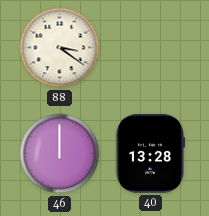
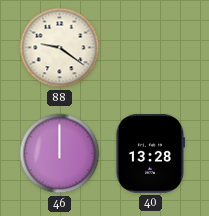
88: 3:21 -> 9:21
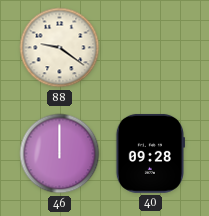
40: 13:28 -> 09:28
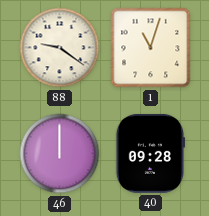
1: none -> 11:03
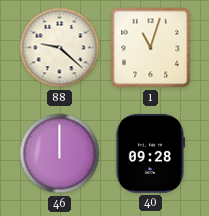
88: 9:21 -> 9:22
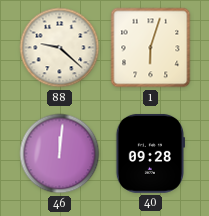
1: 11:03 -> 6:03
46: 12:00 -> 12:01
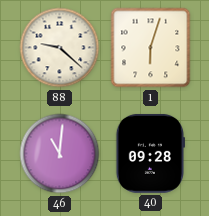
46: 12:01 -> 11:01
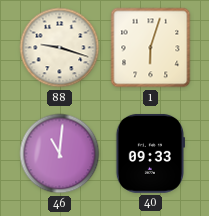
88: 9:22 -> 9:18
40: 09:28 -> 09:33
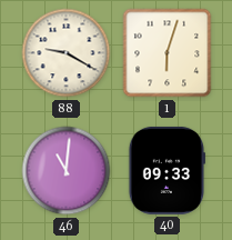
88: 9:18 -> 9:20
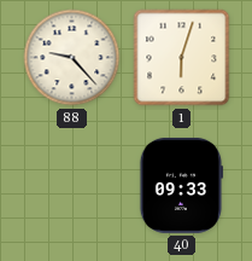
88: 9:20 -> 9:23
46: 11:01 -> none
